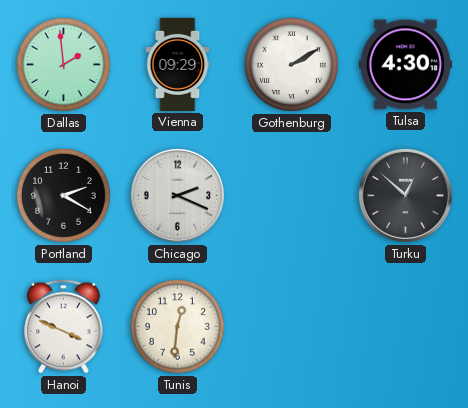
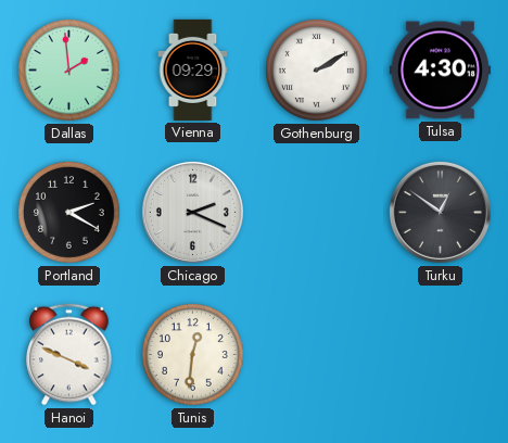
Turku: 12:52 -> 12:51
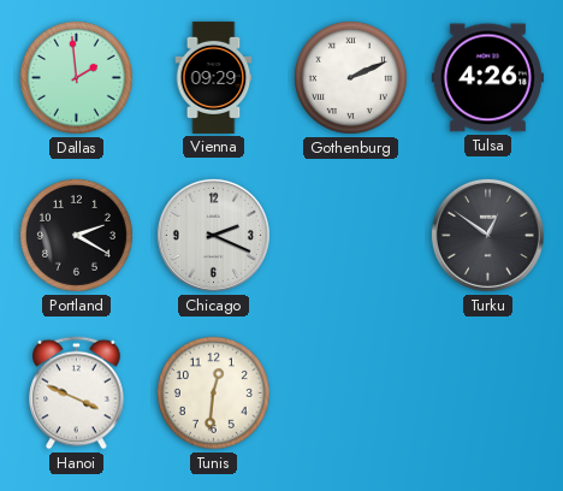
Gothenburg: 2:10 -> 2:11
Tulsa: 4:30 -> 4:26
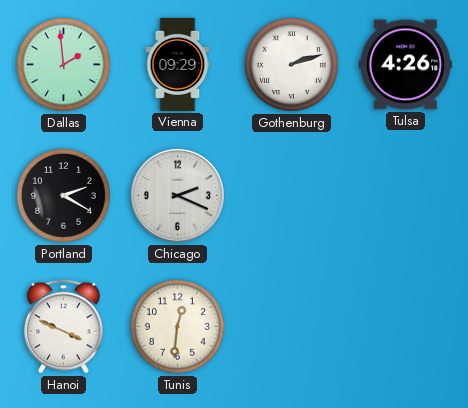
Gothenburg: 2:11 -> 2:12
Turku: 12:51 -> none
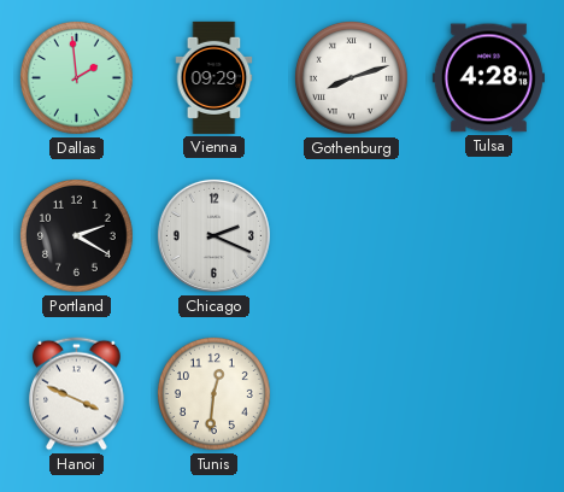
Gothenburg: 2:12 -> 8:12
Tulsa: 4:26 -> 4:28
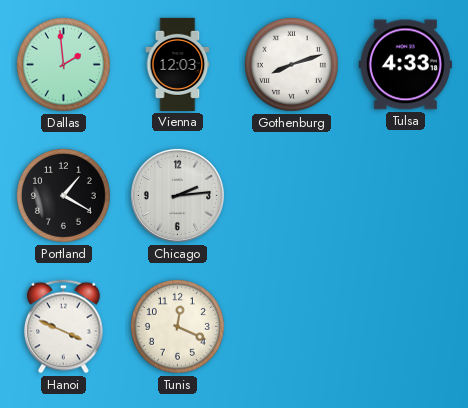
Vienna: 09:29 -> 12:03
Tulsa: 4:28 -> 4:33
Portland: 2:20 -> 1:20
Chicago: 2:19 -> 2:14
Tunis: 12:31 -> 12:19
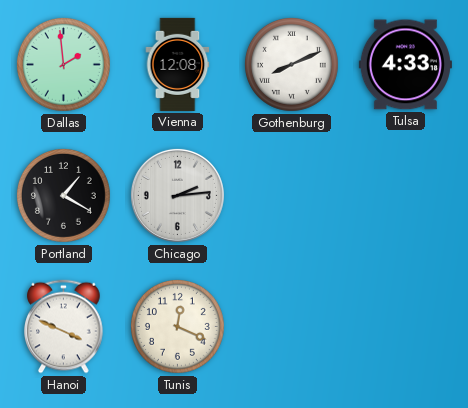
Vienna: 12:03 -> 12:08
Gothenburg: 8:12 -> 8:11
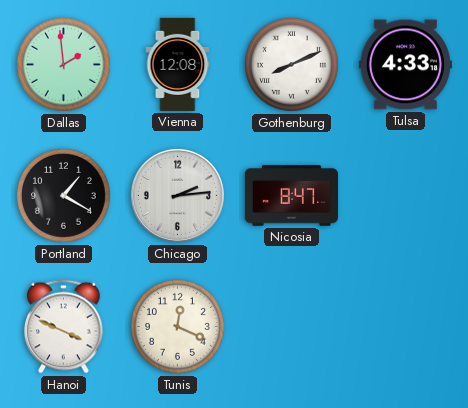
Nicosia: none -> 8:47
